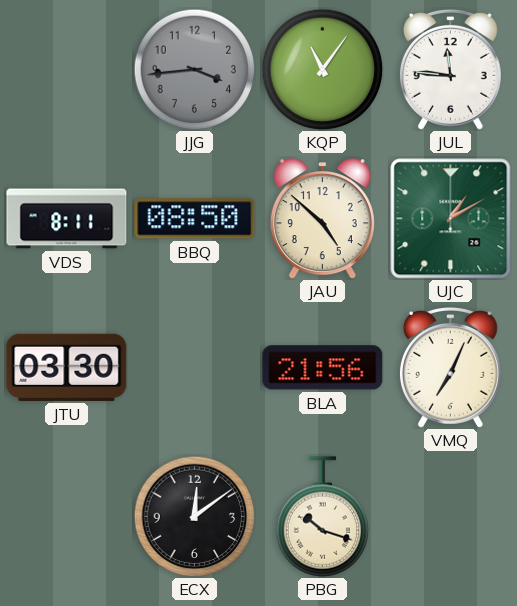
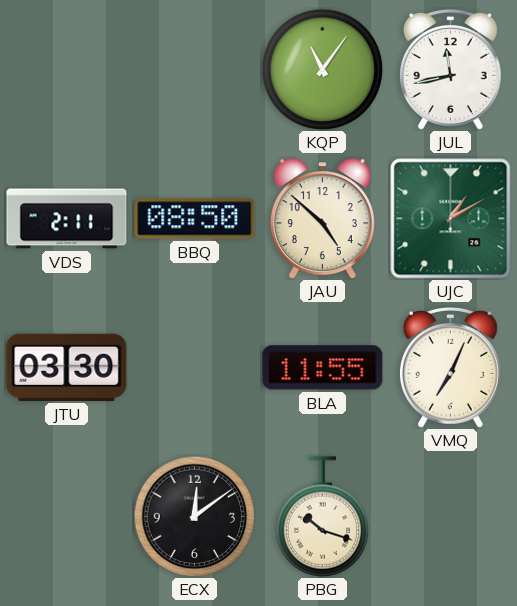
JJG: 3:44 -> none
JUL: 11:46 -> 11:43
VDS: 8:11 -> 2:11
BLA: 21:56 -> 11:55
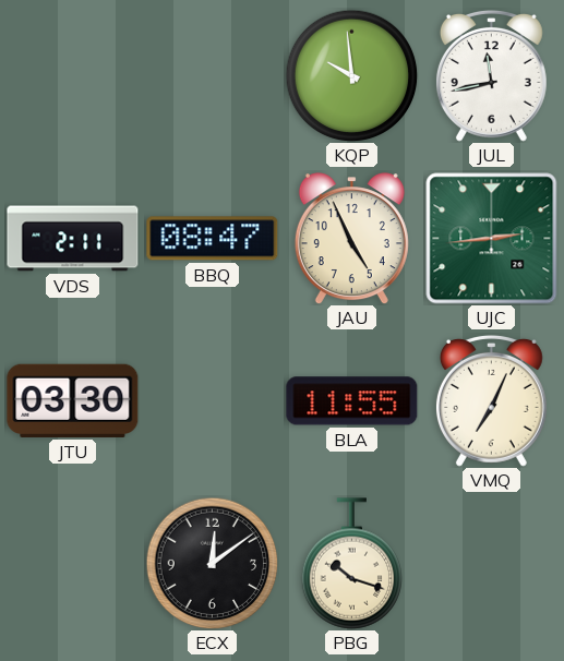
KQP: 11:06 -> 9:59
BBQ: 08:50 -> 08:47
JAU: 4:52 -> 4:56
UJC: 1:10 -> 2:44
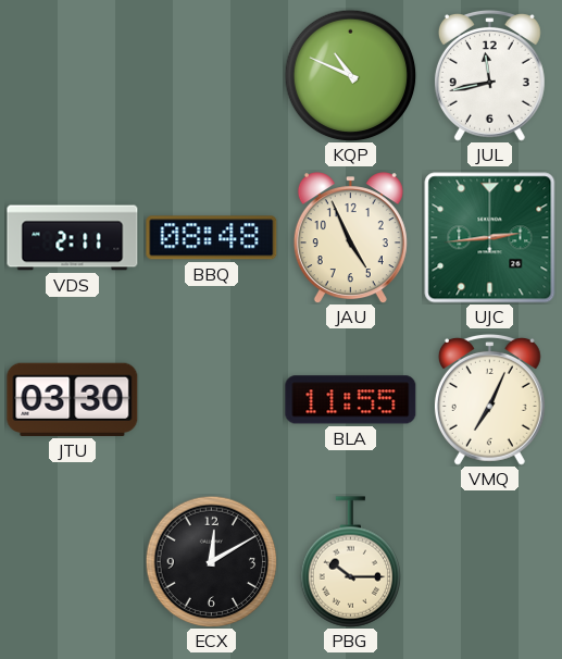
KQP: 9:59 -> 10:49
BBQ: 08:47 -> 08:48
ECX: 12:09 -> 12:10
PBG: 10:18 -> 10:15
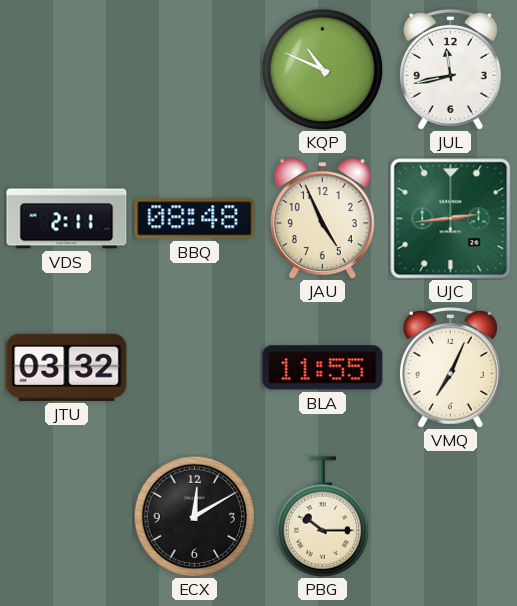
JTU: 03:30 -> 03:32
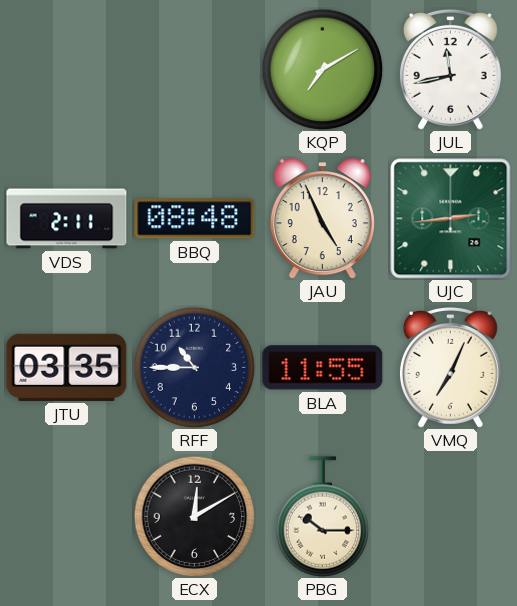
KQP: 10:49 -> 7:10
JTU: 03:32 -> 03:35
RFF: none -> 10:45
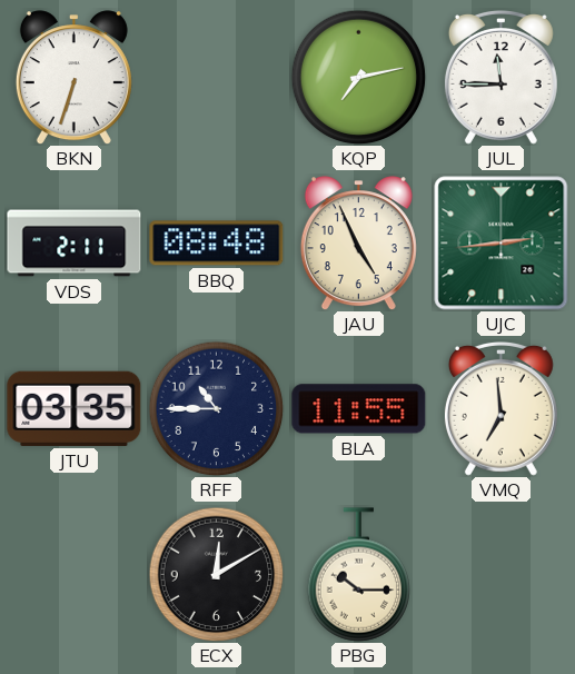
BKN: none -> 6:33
KQP: 7:10 -> 7:13
JUL: 11:43 -> 11:45
VMQ: 7:04 -> 6:59
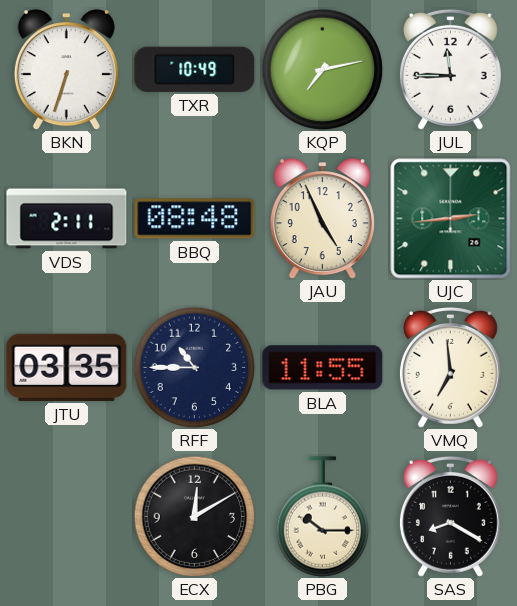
TXR: none -> 10:49
SAS: none -> 8:20
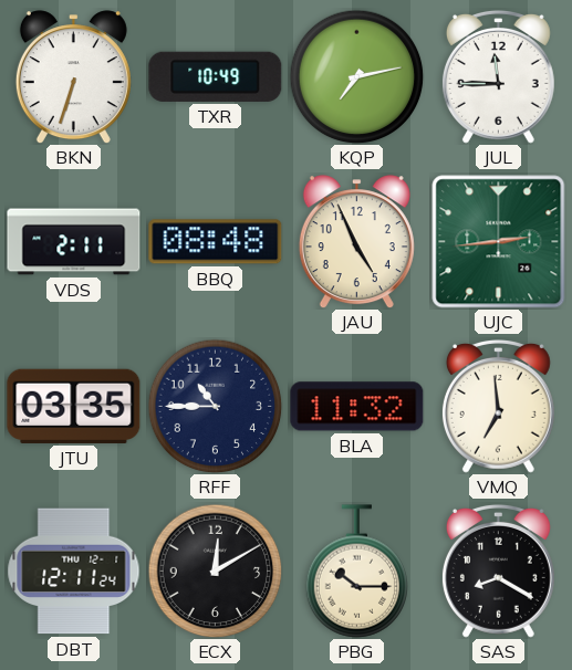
BLA: 11:55 -> 11:32
DBT: none -> 12:11
